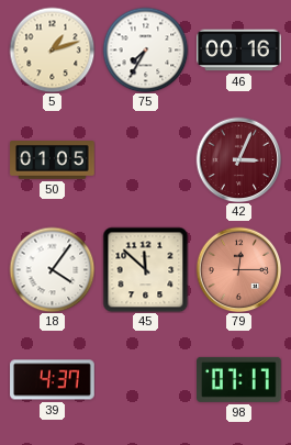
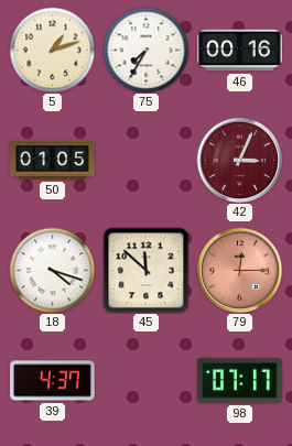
18: 4:06 -> 4:18
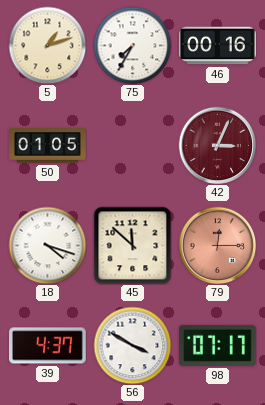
56: none -> 3:50
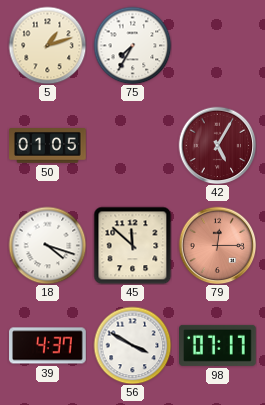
46: 00:16 -> none
42: 3:04 -> 5:05
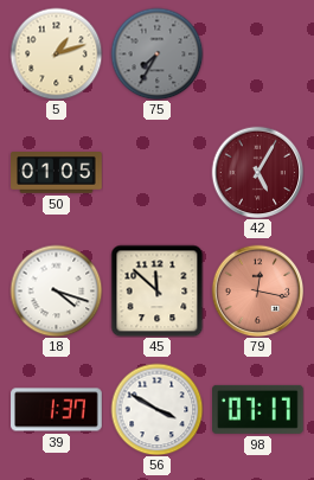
75 dial: white -> grey
79: 12:15 -> 12:17
39: 4:37 -> 1:37
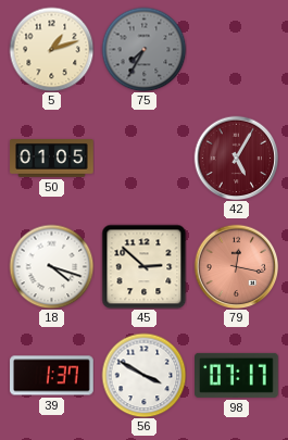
45: 11:52 -> 2:52
